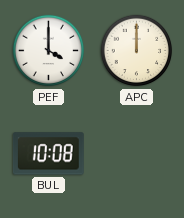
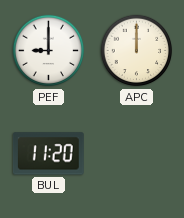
PEF: 4:00 -> 9:00
BUL: 10:08 -> 11:20
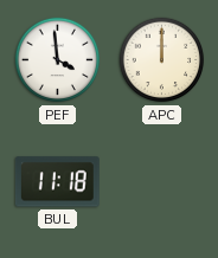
PEF: 9:00 -> 3:59
BUL: 11:20 -> 11:18
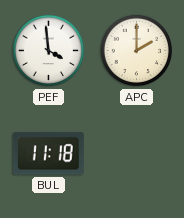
APC: 12:00 -> 2:00
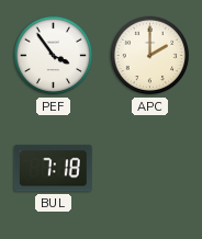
PEF: 3:59 -> 3:54
BUL: 11:18 -> 7:18
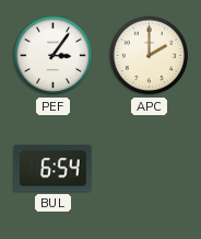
PEF: 3:54 -> 3:06
BUL: 7:18 -> 6:54
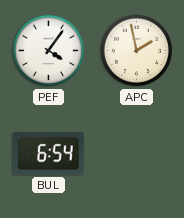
PEF: 3:06 -> 4:06
APC: 2:00 -> 1:58
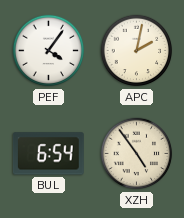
APC: 1:58 -> 2:02
XZH: none -> 4:54
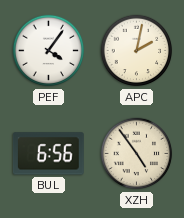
BUL: 6:54 -> 6:56
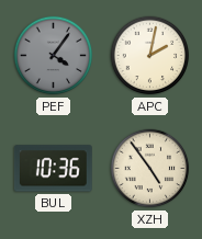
PEF dial: white -> grey
BUL: 6:56 -> 10:36
